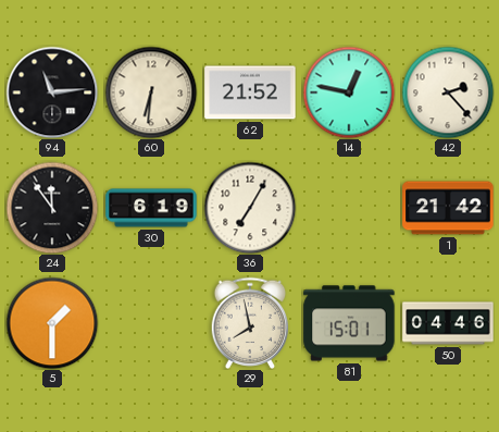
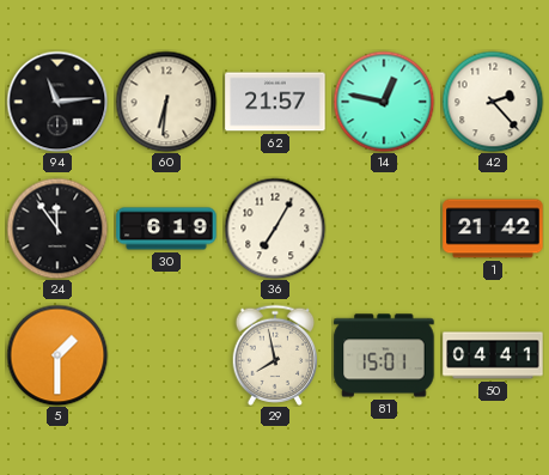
62: 21:52 -> 21:57
50: 04:46 -> 04:41
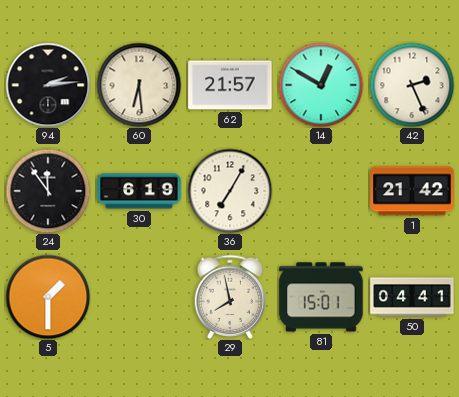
94: 11:14 -> 2:14
60: 6:31 -> 6:29
14: 12:47 -> 12:50
42: 2:23 -> 2:26
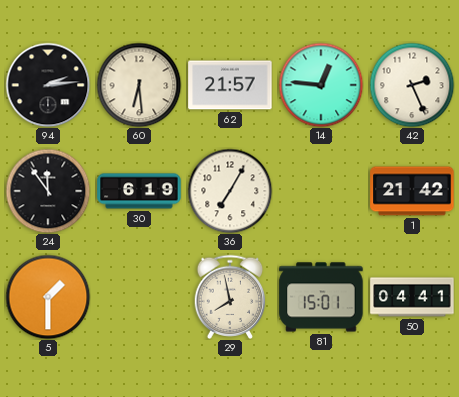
14: 12:50 -> 12:46
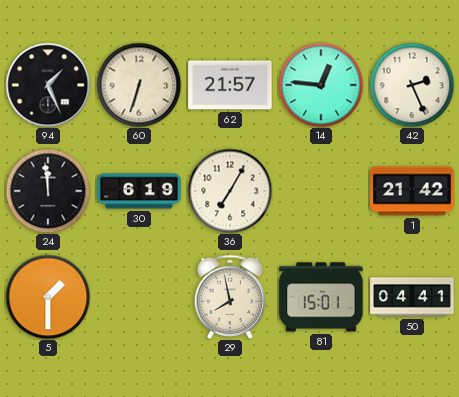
94: 2:14 -> 1:26
60: 6:29 -> 6:33
24: 11:54 -> 11:59
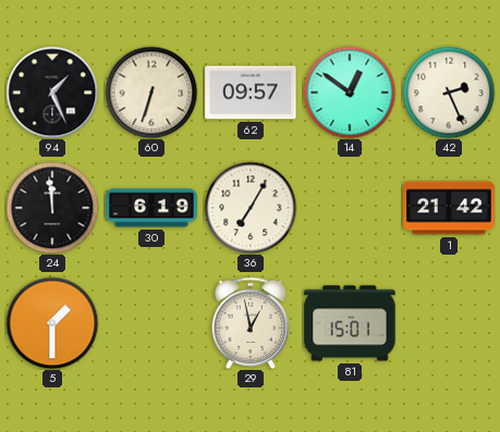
62: 21:57 -> 09:57
14: 12:46 -> 12:51
29: 7:58 -> 12:58
50: 04:41 -> none
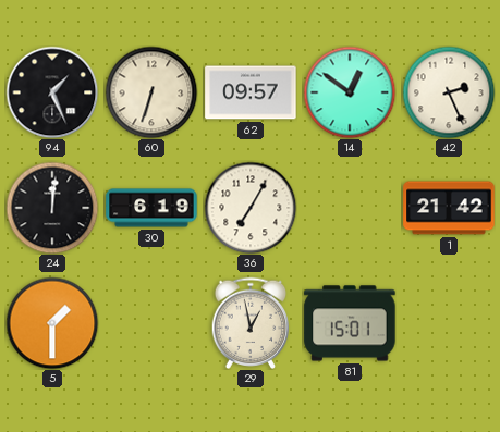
24: 11:59 -> 12:01
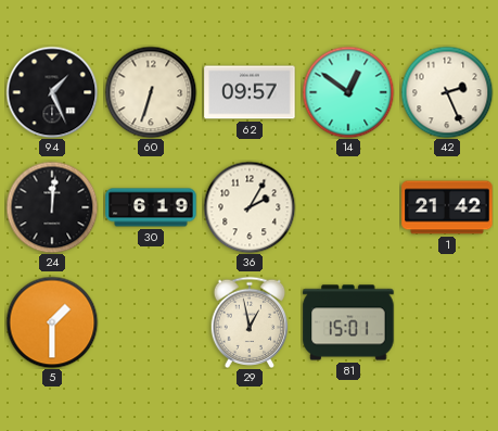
36: 7:05 -> 2:05
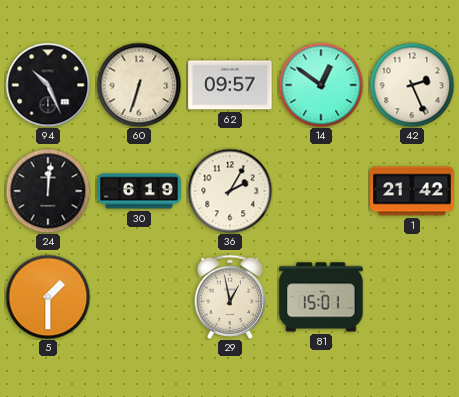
94: 1:26 -> 10:26
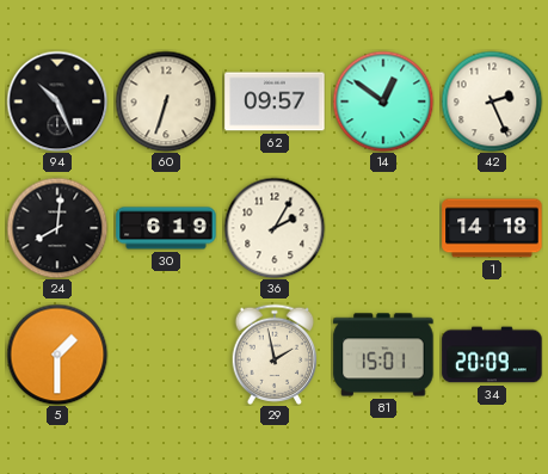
24: 12:01 -> 8:01
1: 21:42 -> 14:18
29: 12:58 -> 1:58
34: none -> 20:09
